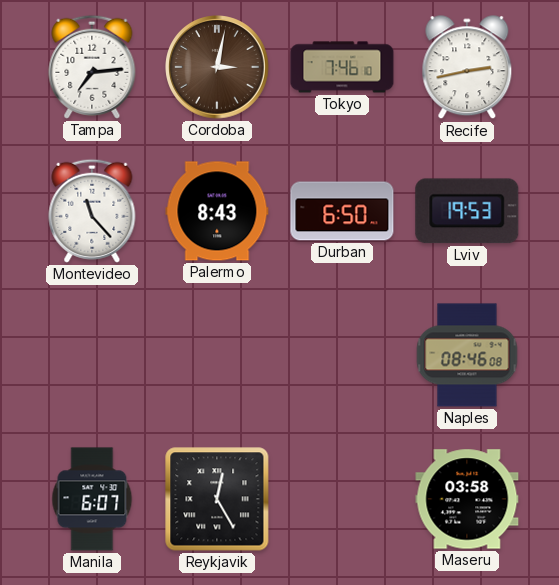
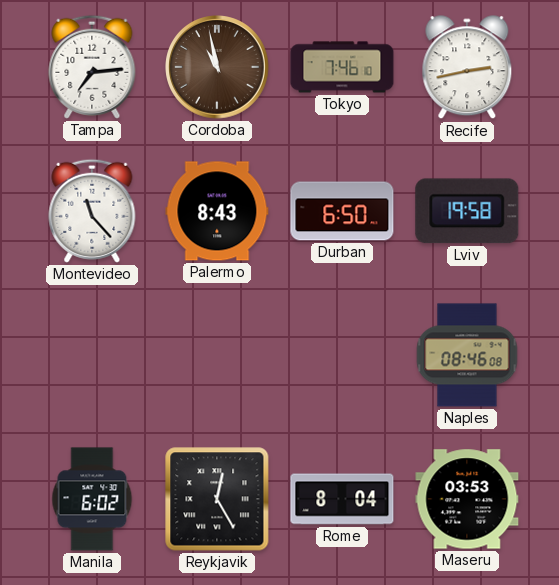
Cordoba: 3:02 -> 10:58
Lviv: 19:53 -> 19:58
Manila: 6:07 -> 6:02
Rome: none -> 8:04
Maseru: 03:58 -> 03:53
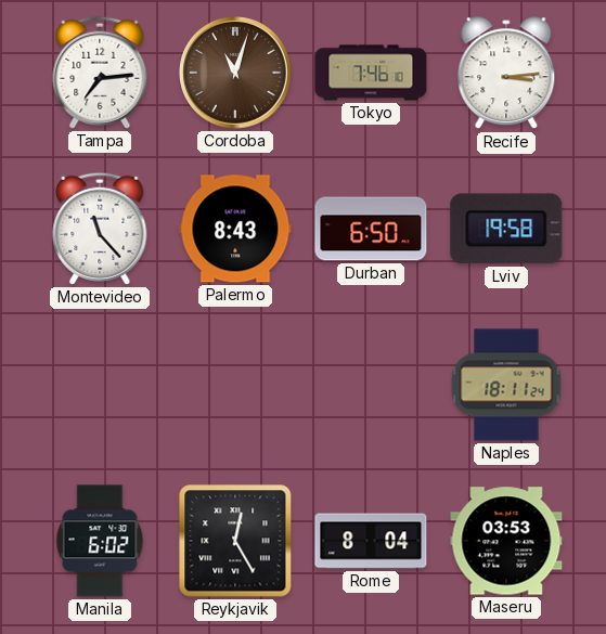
Cordoba: 10:58 -> 11:03
Recife: 2:43 -> 3:14
Naples: 08:46 -> 18:11
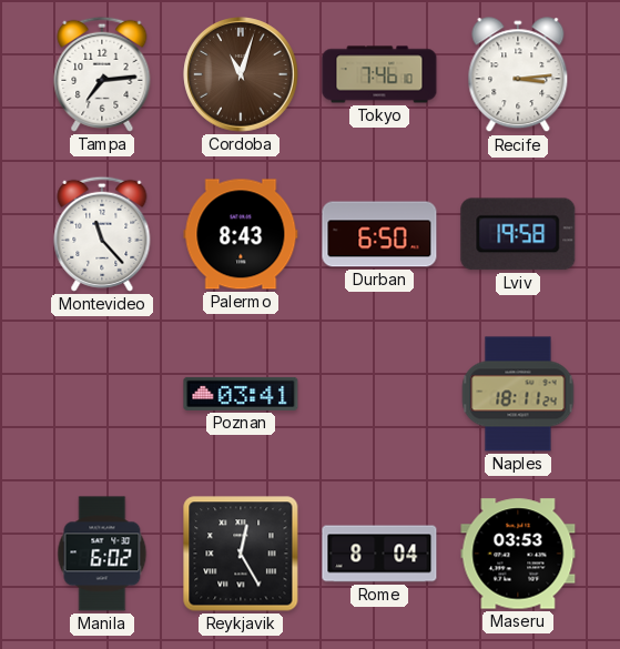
Poznan: none -> 03:41
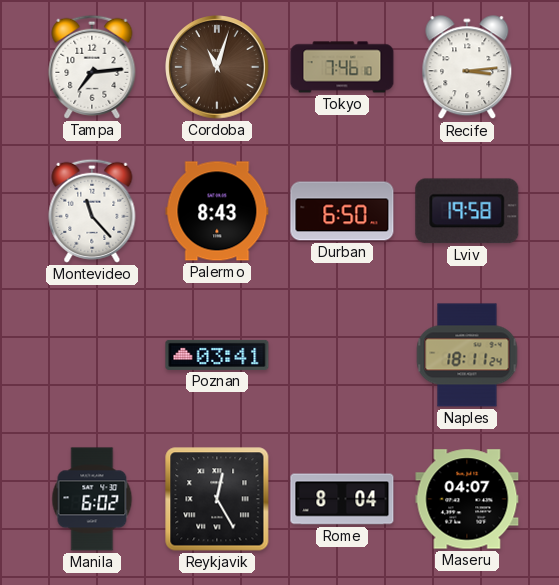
Maseru: 03:53 -> 04:07
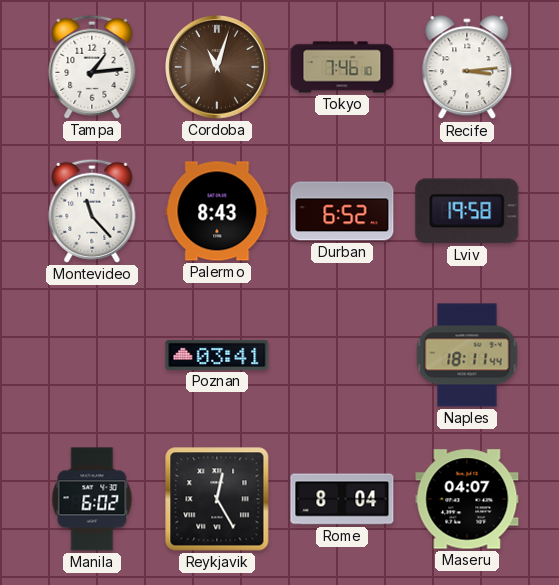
Tampa: 7:14 -> 1:14
Durban: 6:50 -> 6:52
Naples: 18:11:24 -> 18:11:44
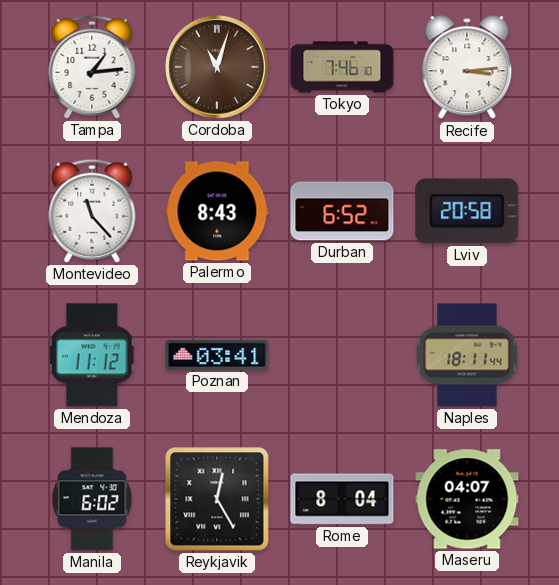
Lviv: 19:58 -> 20:58
Mendoza: none -> 11:12
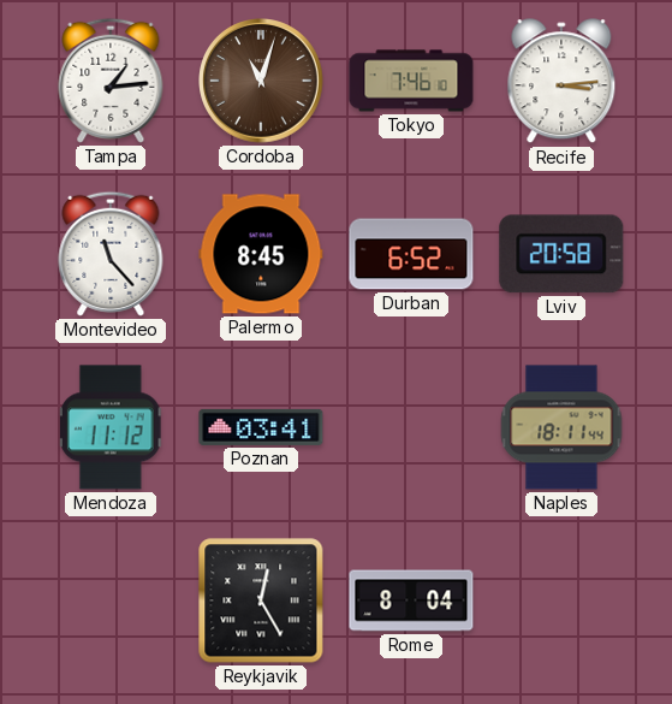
Palermo: 8:43 -> 8:45
Manila: 6:02 -> none
Maseru: 04:07 -> none
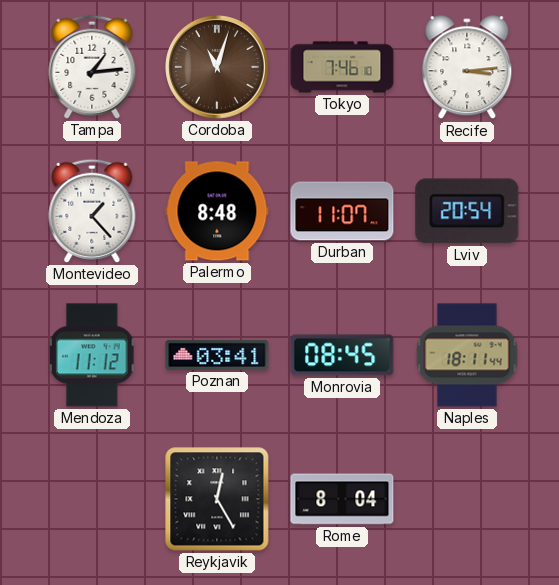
Montevideo: 11:23 -> 1:23
Palermo: 8:45 -> 8:48
Durban: 6:52 -> 11:07
Lviv: 20:58 -> 20:54
Monrovia: none -> 08:45
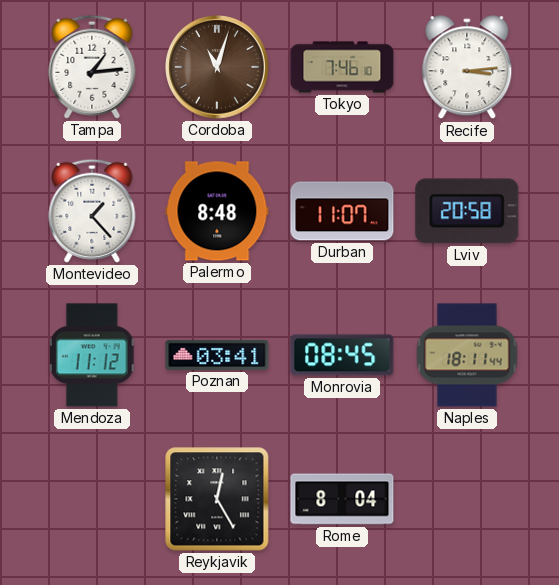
Lviv: 20:54 -> 20:58
